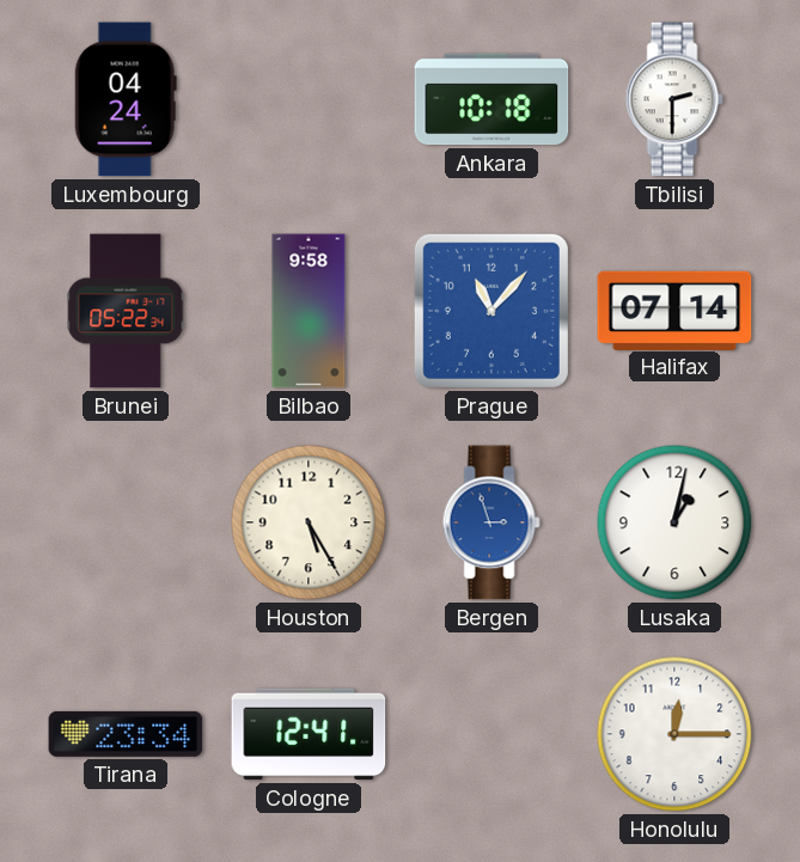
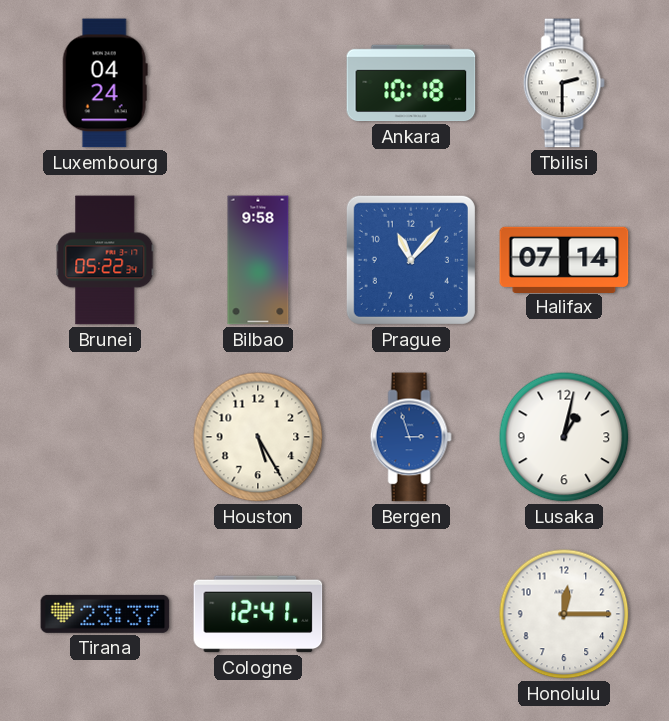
Tirana: 23:34 -> 23:37
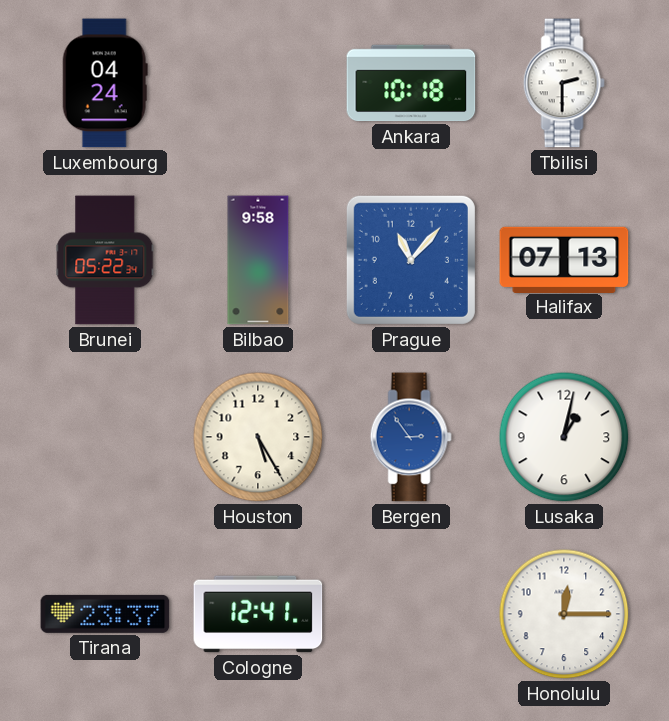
Halifax: 07:14 -> 07:13
Bergen: 2:57 -> 2:54
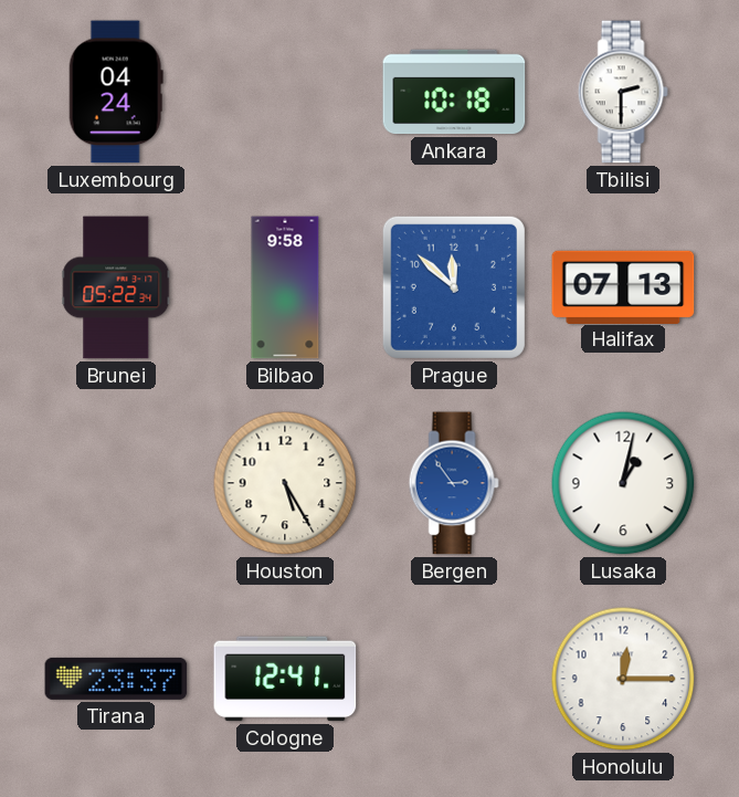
Prague: 11:07 -> 11:52
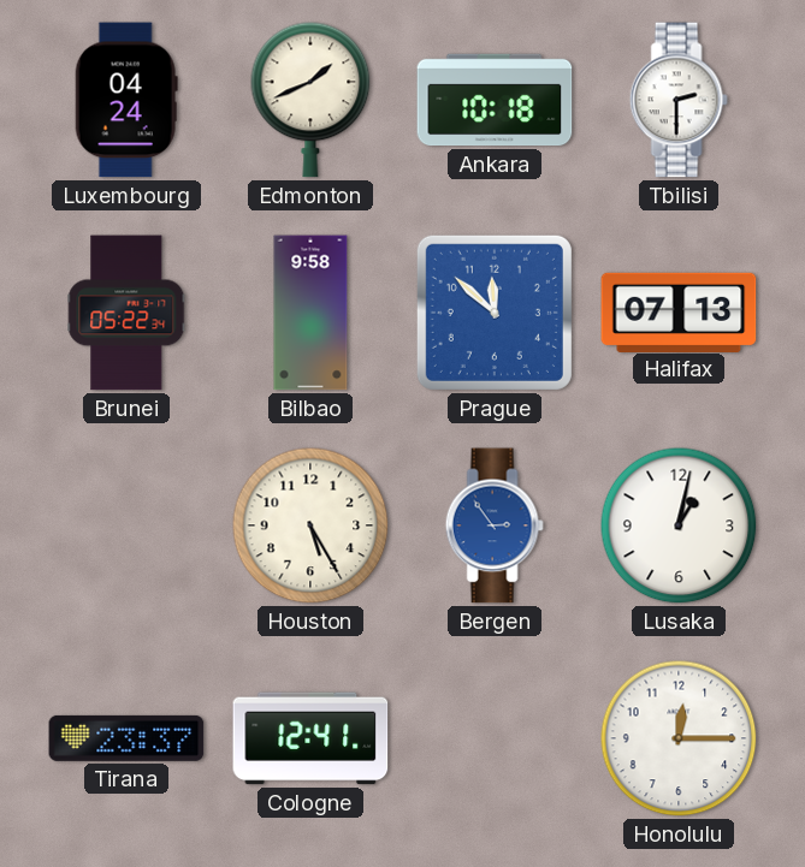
Edmonton: none -> 1:41
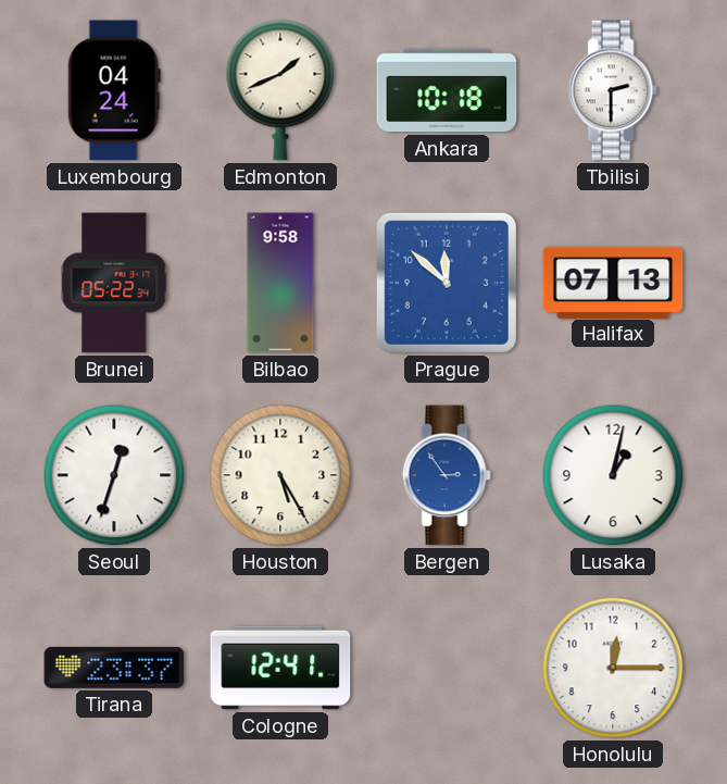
Seoul: none -> 12:33
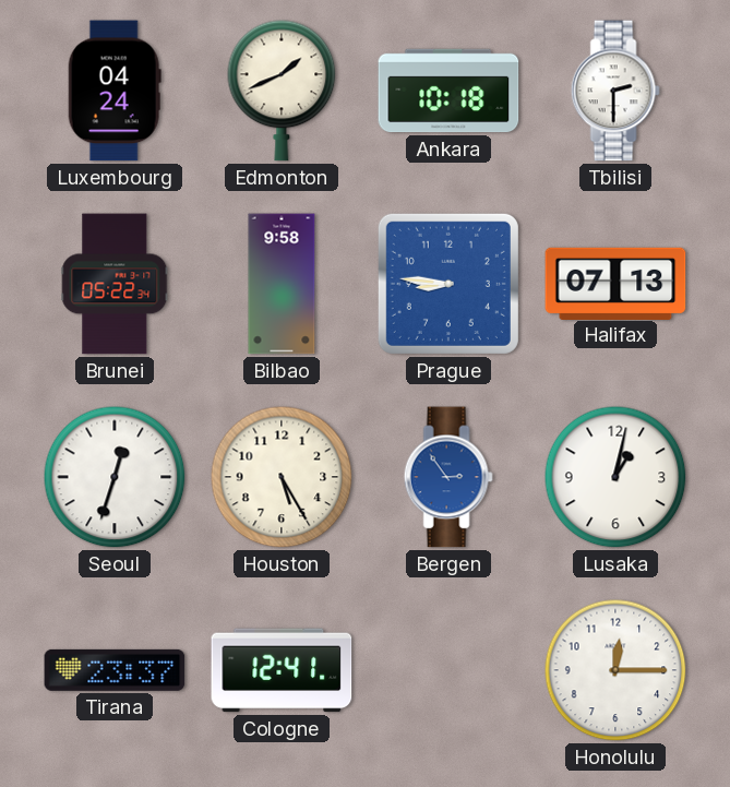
Prague: 11:52 -> 8:46
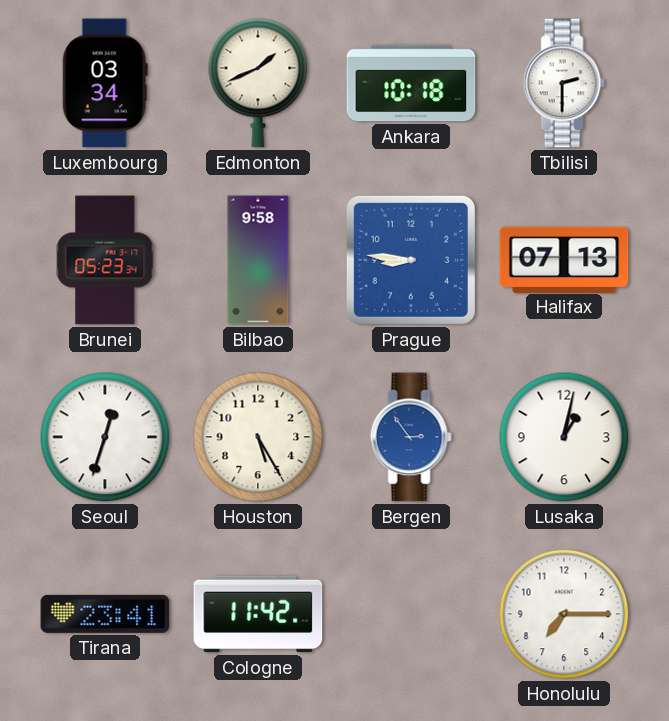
Luxembourg: 04:24 -> 03:34
Brunei: 05:22 -> 05:23
Tirana: 23:37 -> 23:41
Cologne: 12:41 -> 11:42
Honolulu: 12:15 -> 7:15
